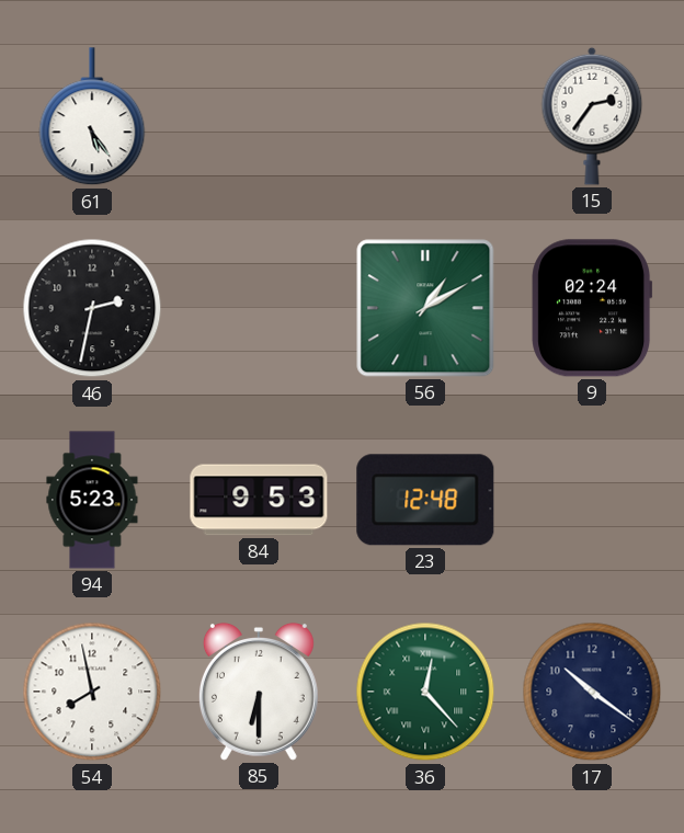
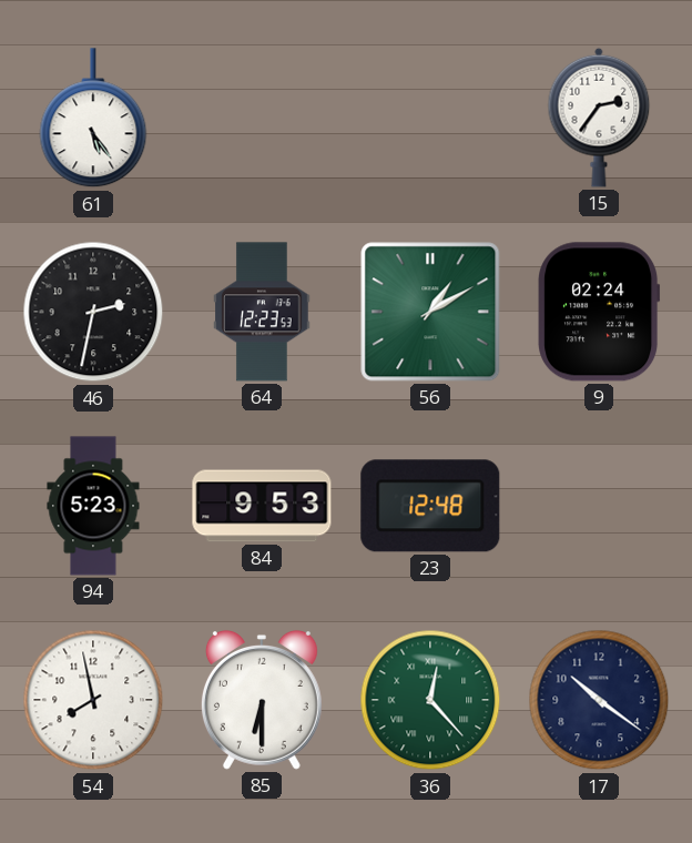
64: none -> 12:23
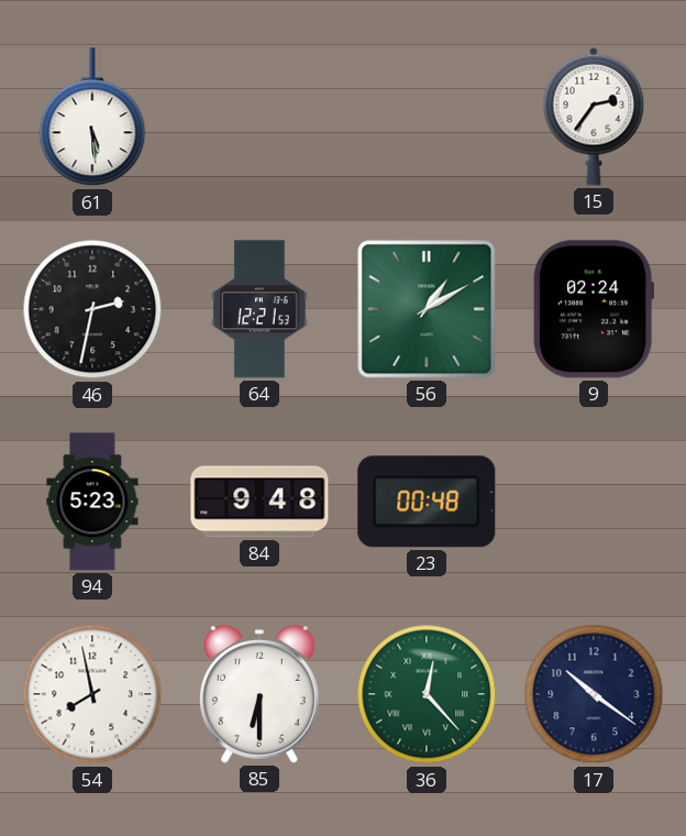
61: 5:24 -> 5:29
64: 12:23 -> 12:21
84: 9:53 -> 9:48
23: 12:48 -> 00:48
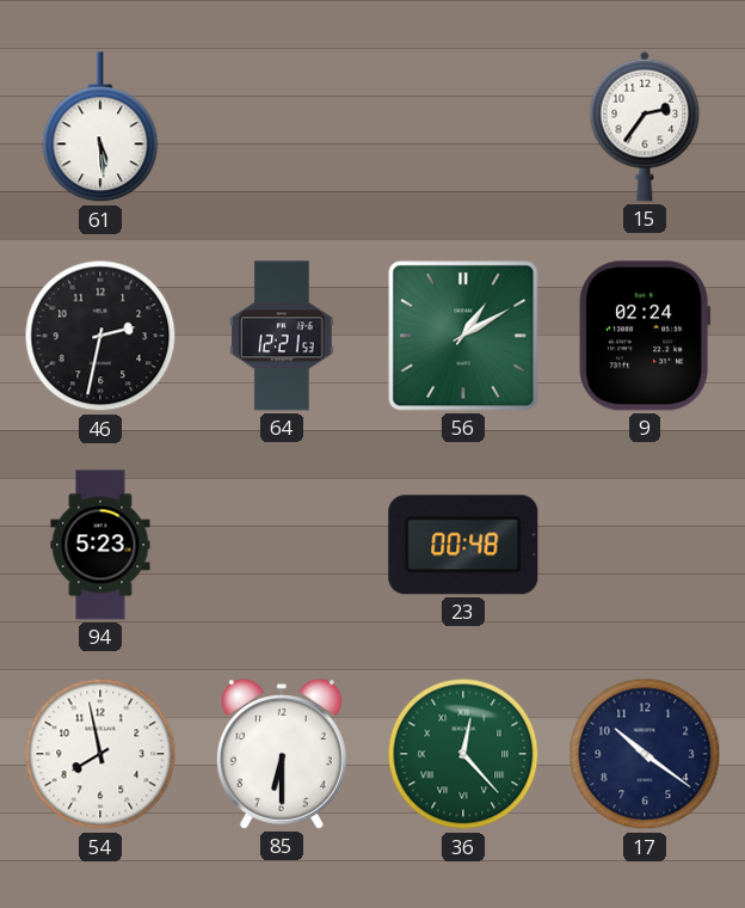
84: 9:48 -> none
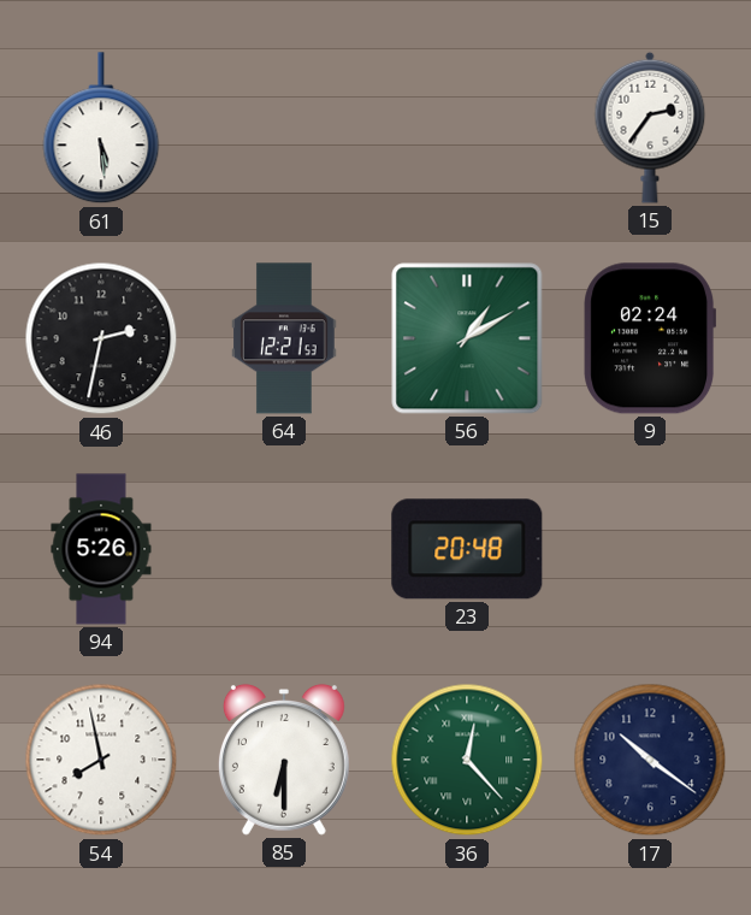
94: 5:23 -> 5:26
23: 00:48 -> 20:48
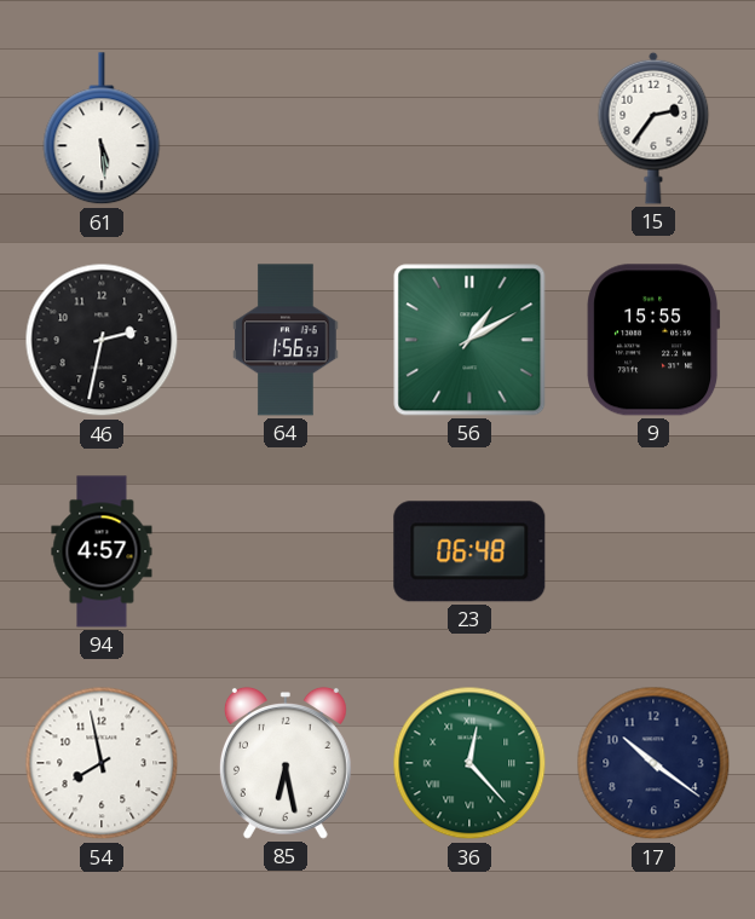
64: 12:21 -> 1:56
9: 02:24 -> 15:55
94: 5:26 -> 4:57
23: 20:48 -> 06:48
85: 6:30 -> 6:28
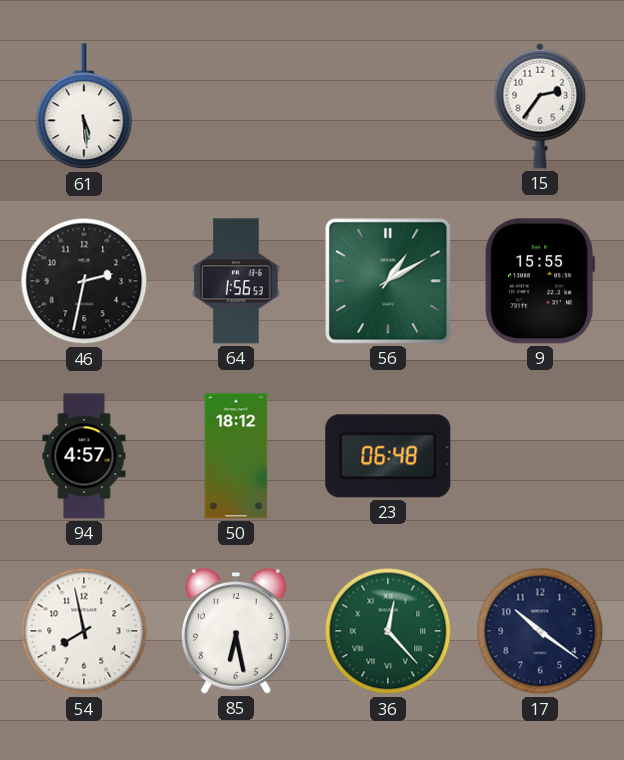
50: none -> 18:12
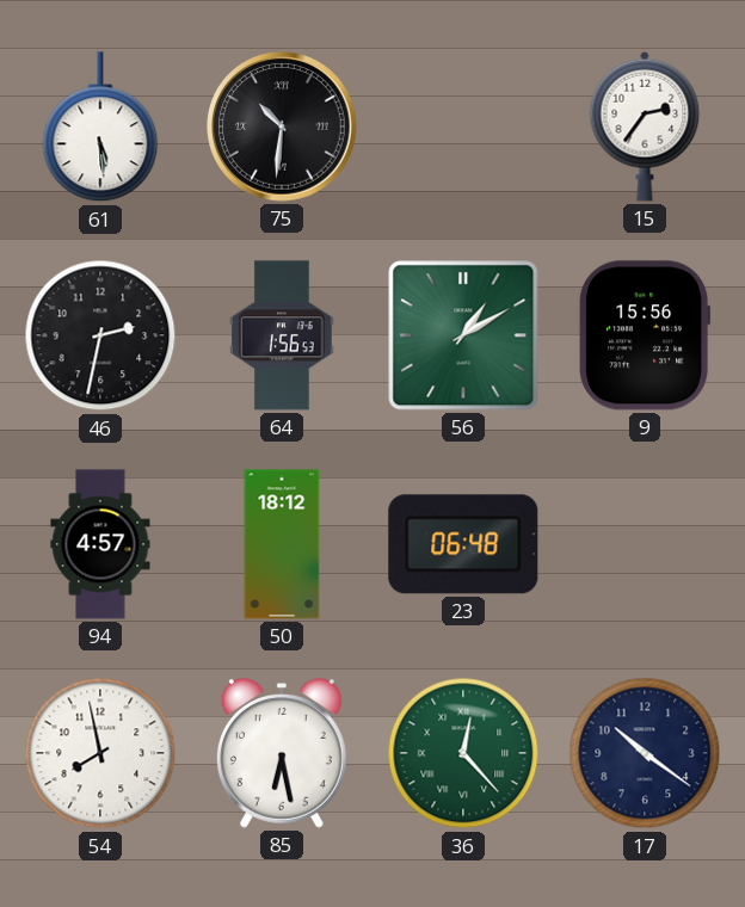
75: none -> 10:31
9: 15:55 -> 15:56
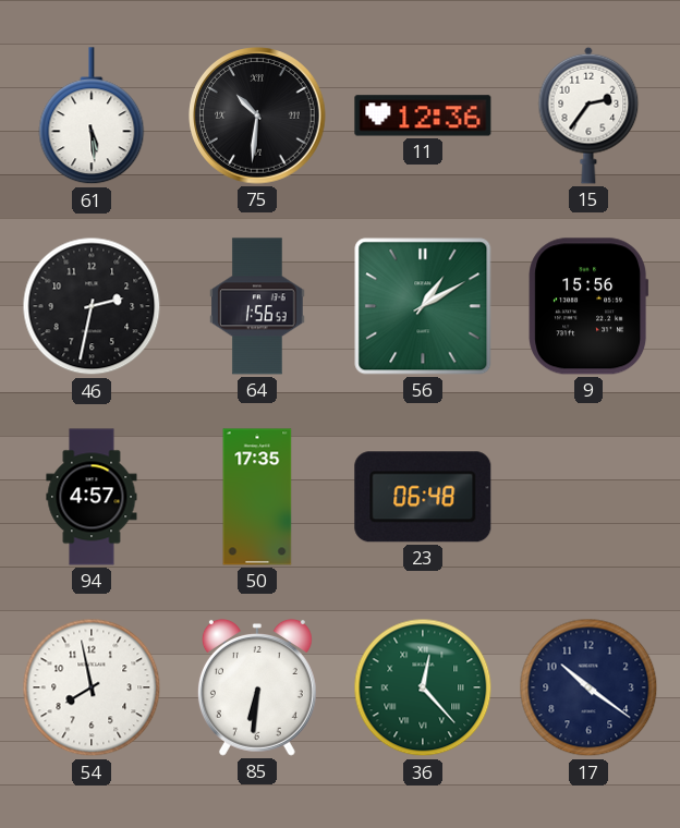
11: none -> 12:36
50: 18:12 -> 17:35
85: 6:28 -> 6:31
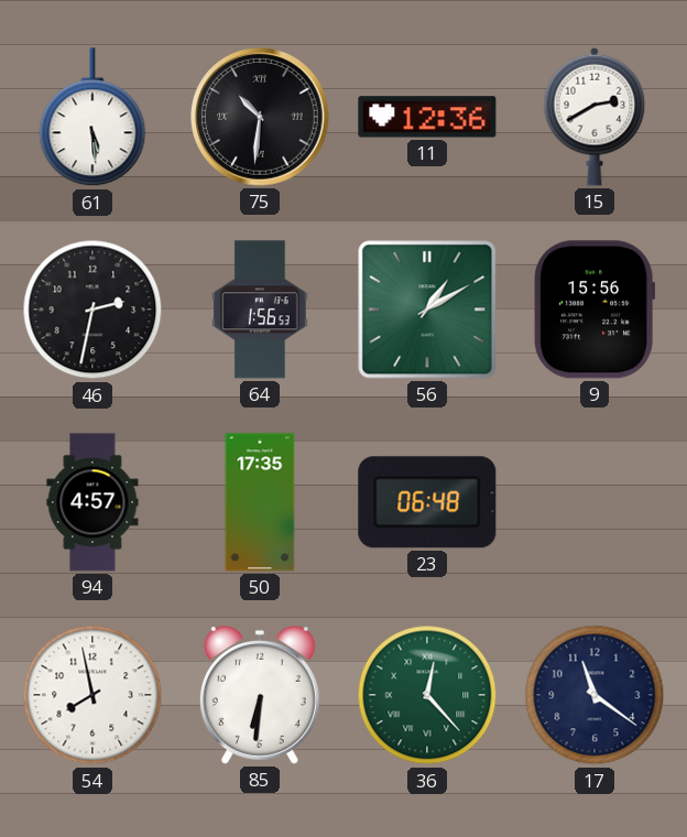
15: 2:36 -> 2:40
17: 10:21 -> 11:21
